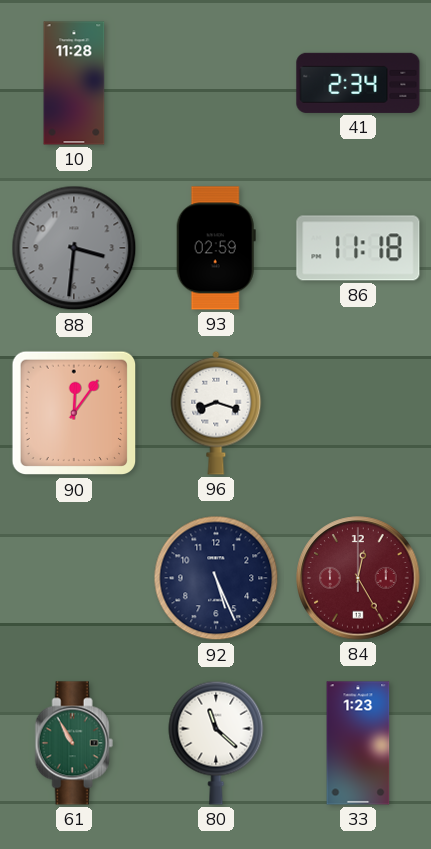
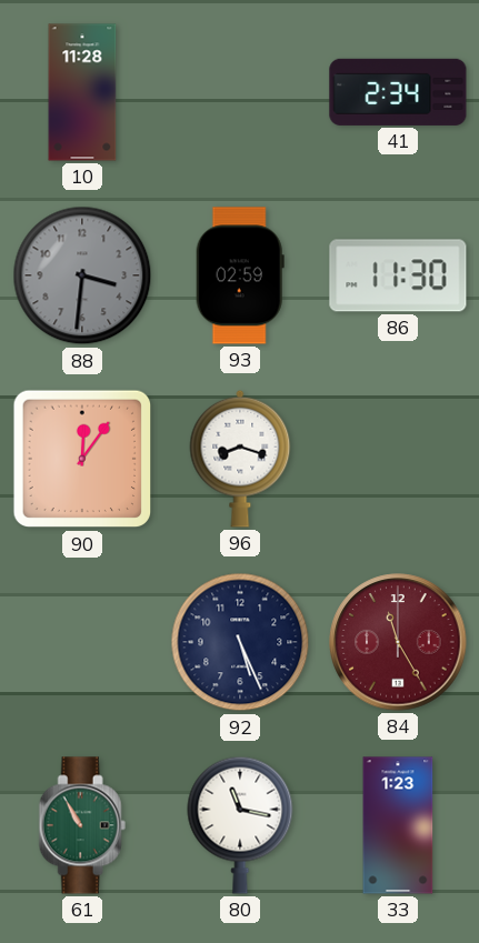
86: 11:18 -> 11:30
84: 12:25 -> 11:25
80: 11:22 -> 11:17
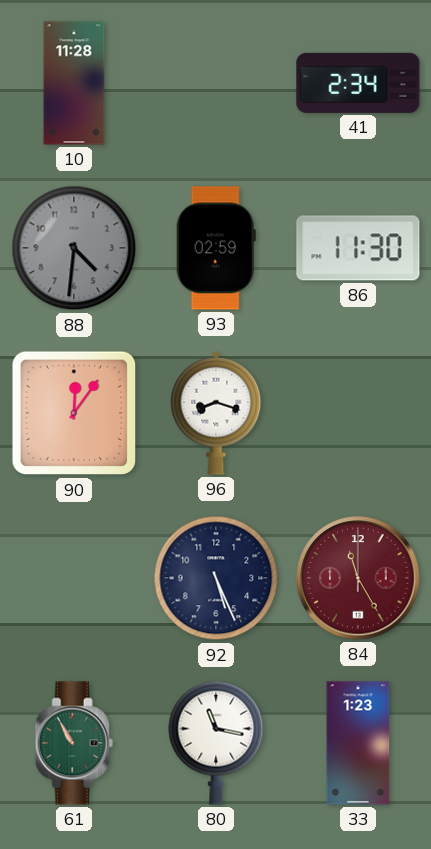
88: 3:31 -> 4:31
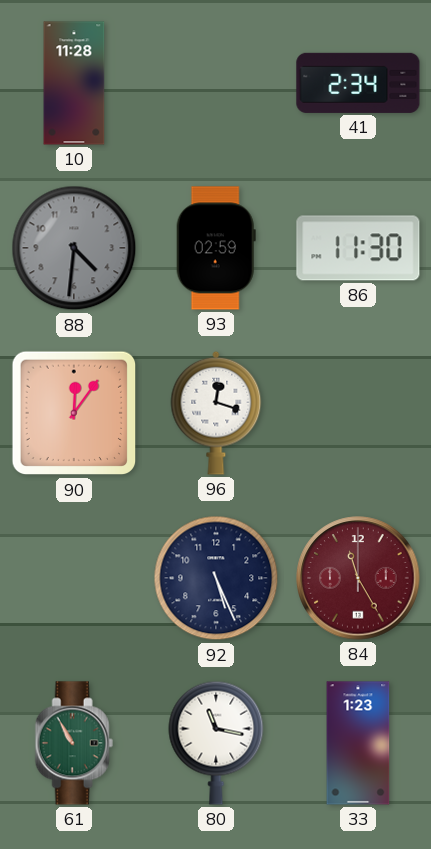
96: 8:18 -> 12:18
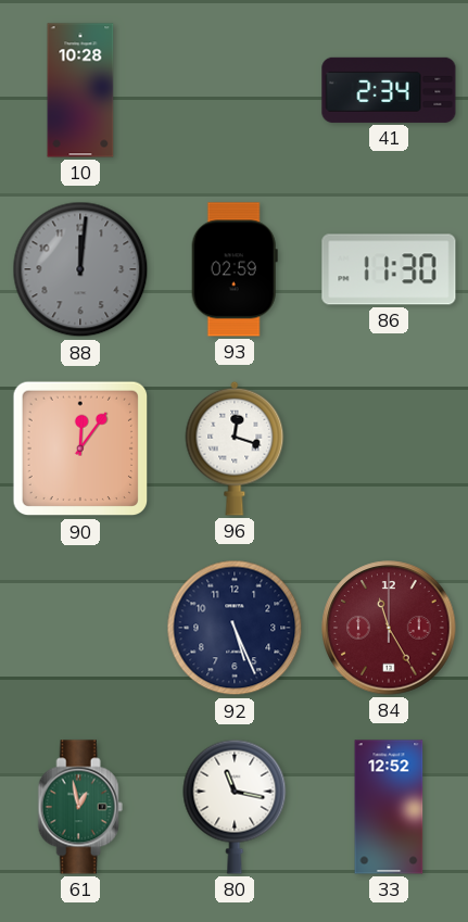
10: 11:28 -> 10:28
88: 4:31 -> 12:01
61: 10:55 -> 12:58
33: 1:23 -> 12:52
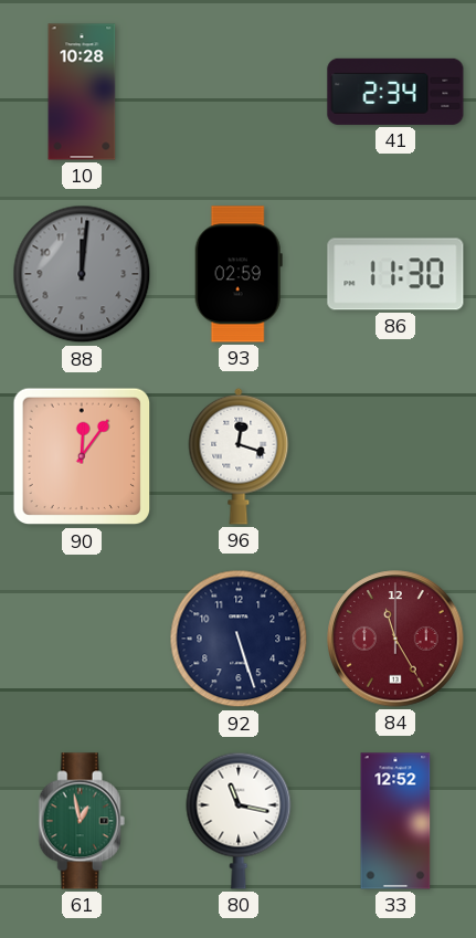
92: 5:26 -> 5:27
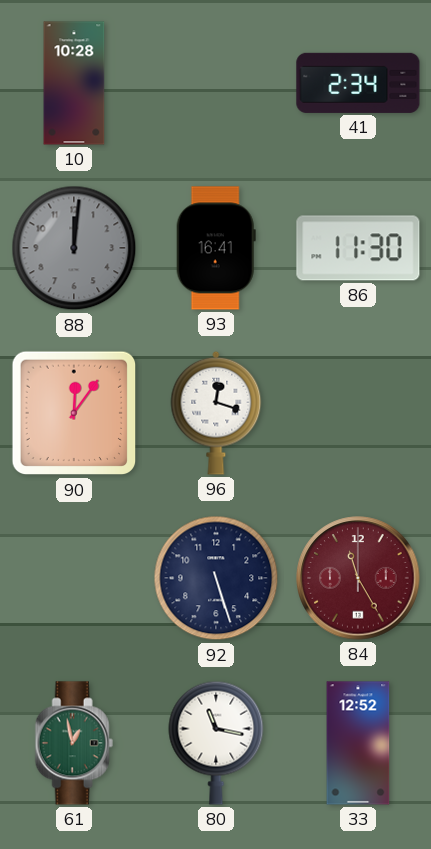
93: 02:59 -> 16:41
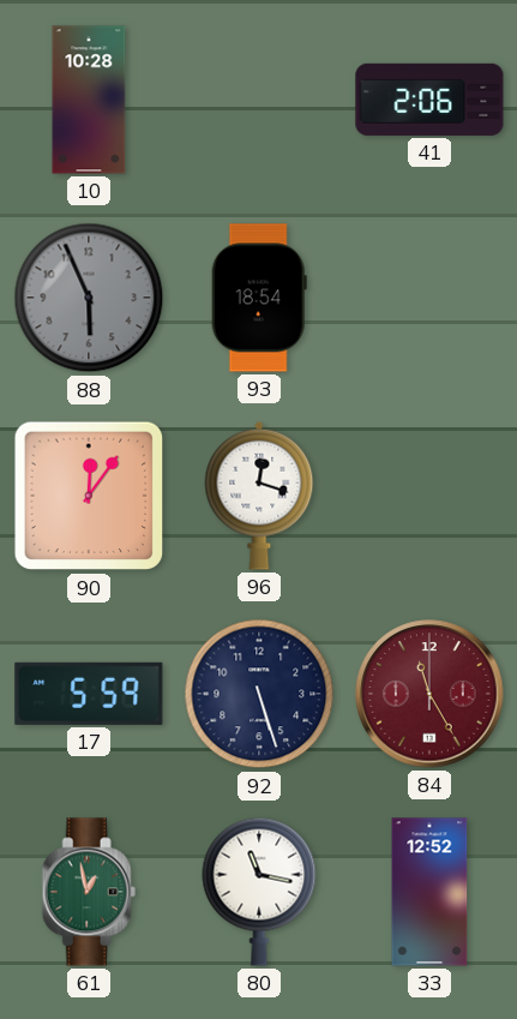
41: 2:34 -> 2:06
88: 12:01 -> 5:56
93: 16:41 -> 18:54
86: 11:30 -> none
17: none -> 5:59
